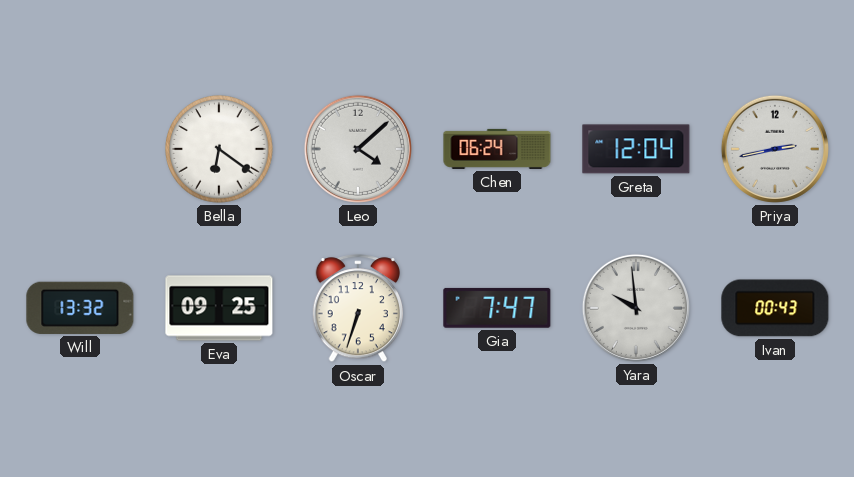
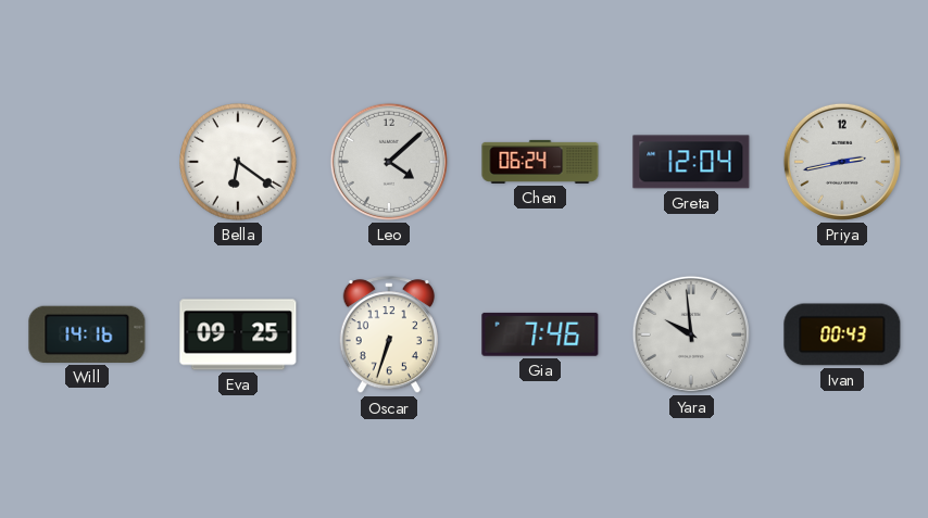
Will: 13:32 -> 14:16
Gia: 7:47 -> 7:46
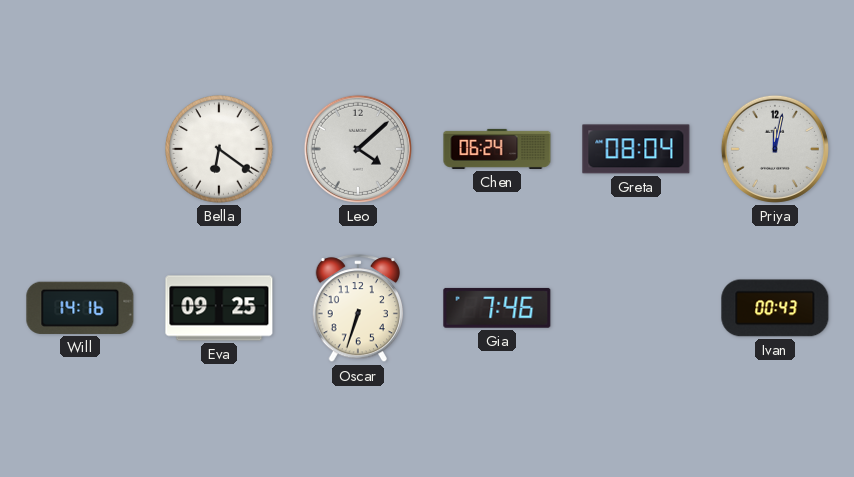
Greta: 12:04 -> 08:04
Priya: 2:43 -> 12:02
Yara: 9:59 -> none
